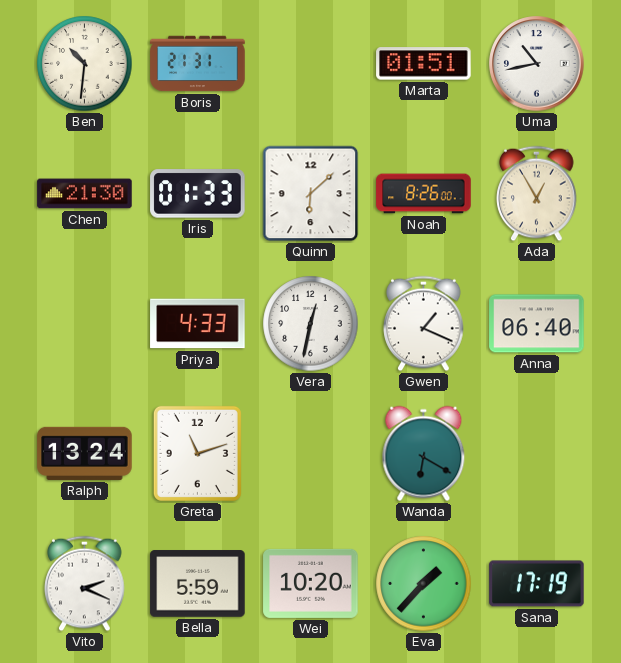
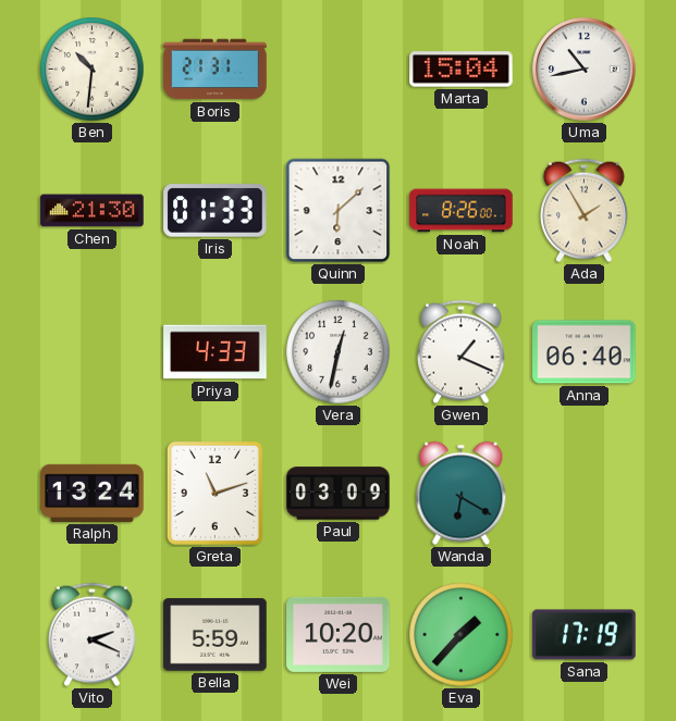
Marta: 01:51 -> 15:04
Ada: 12:55 -> 1:55
Paul: none -> 03:09
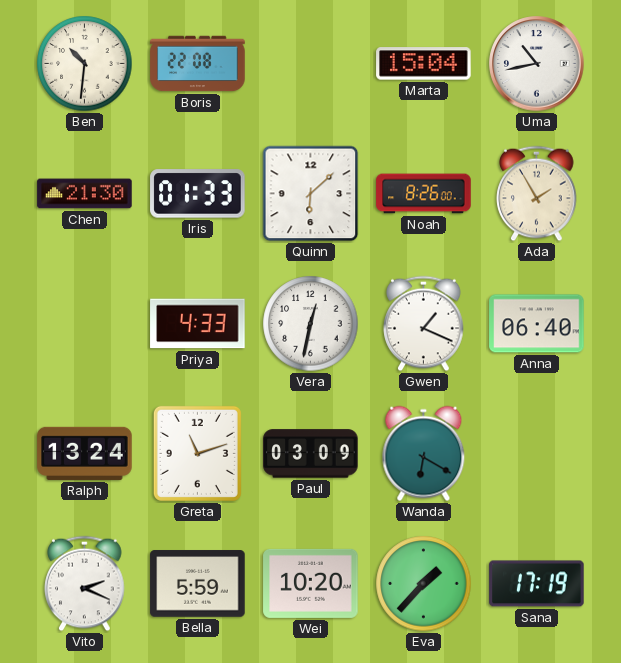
Boris: 21:31 -> 22:08
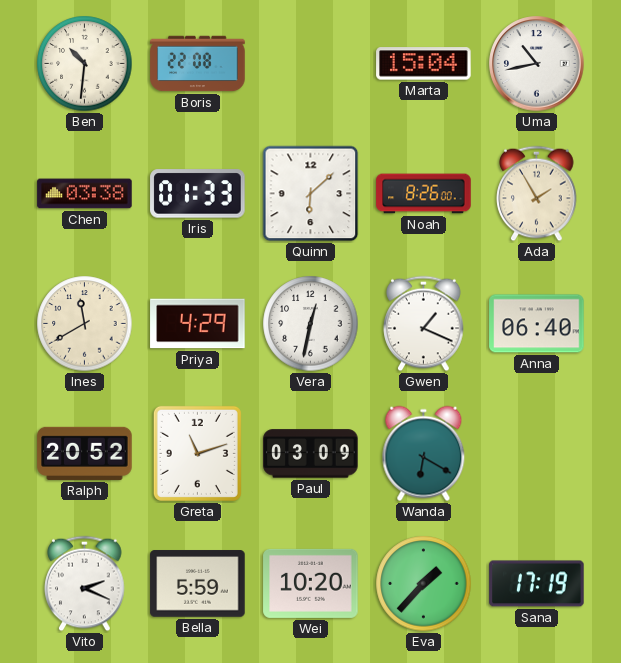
Chen: 21:30 -> 03:38
Ines: none -> 11:40
Priya: 4:33 -> 4:29
Ralph: 13:24 -> 20:52
